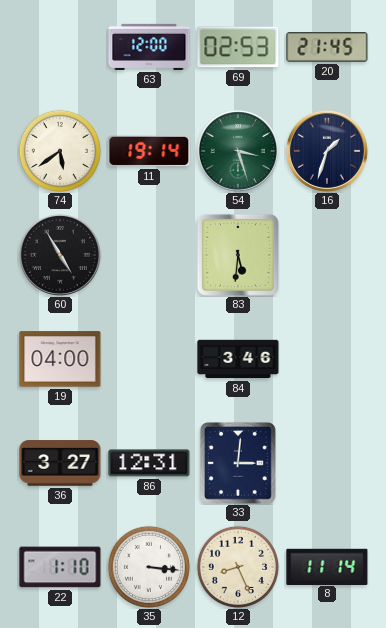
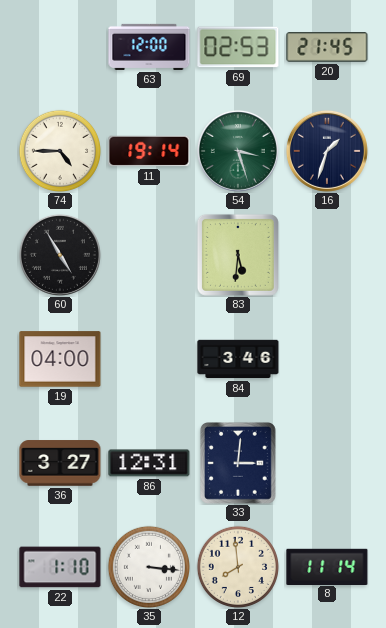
74: 5:39 -> 4:45
12: 8:26 -> 7:59
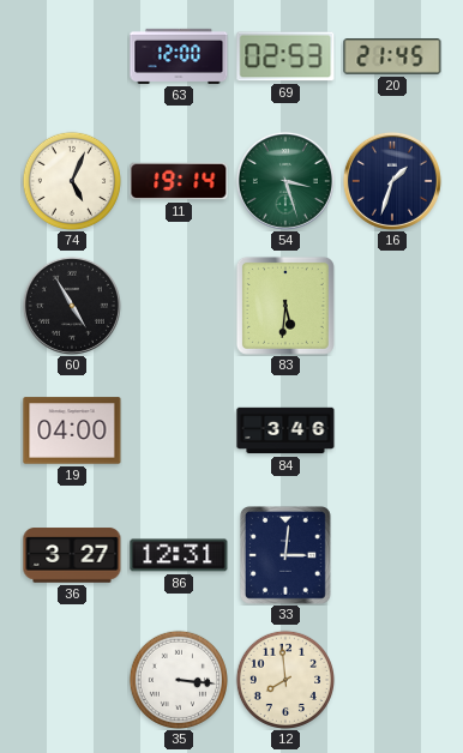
74: 4:45 -> 5:04
22: 1:10 -> none
8: 11:14 -> none
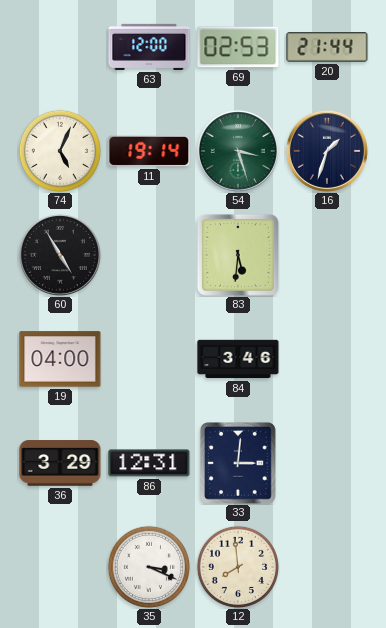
20: 21:45 -> 21:44
36: 3:27 -> 3:29
35: 3:16 -> 3:19
